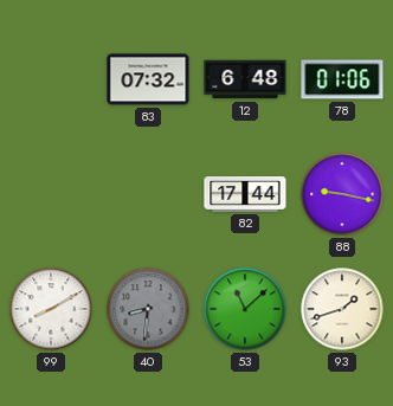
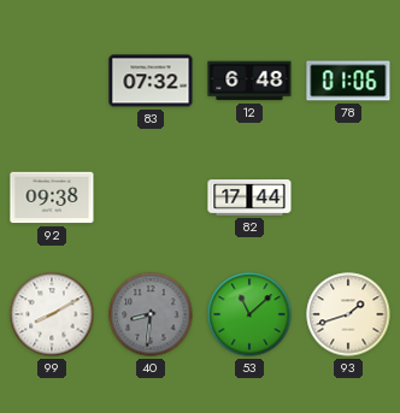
92: none -> 09:38
88: 9:17 -> none
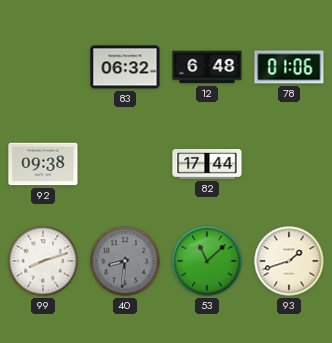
83: 07:32 -> 06:32
99: 8:10 -> 8:12
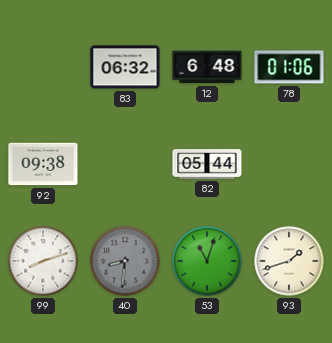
82: 17:44 -> 05:44
53: 11:08 -> 11:03
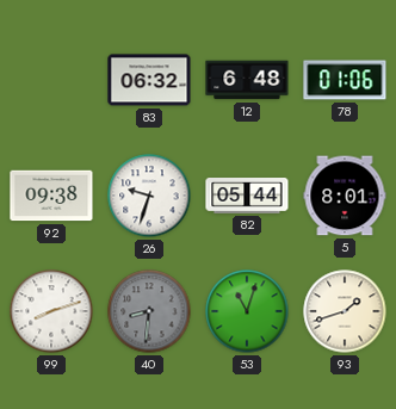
26: none -> 9:33
5: none -> 8:01
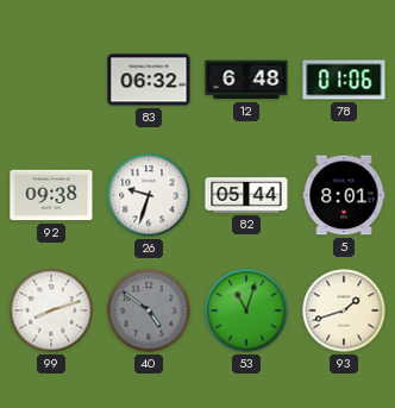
40: 8:31 -> 4:51
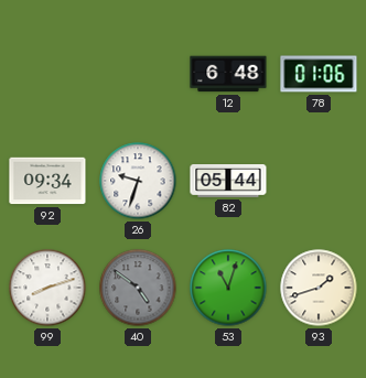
83: 06:32 -> none
92: 09:38 -> 09:34
5: 8:01 -> none
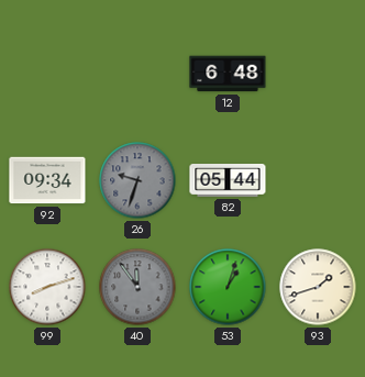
78: 01:06 -> none
26 dial: white -> grey
40: 4:51 -> 11:54
53: 11:03 -> 1:03
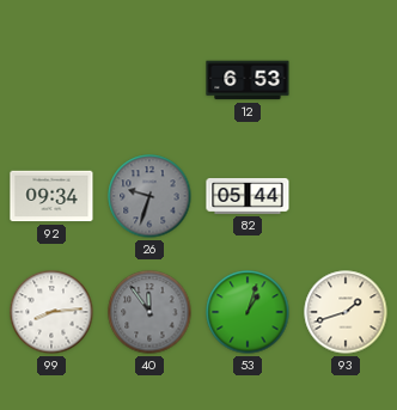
12: 6:48 -> 6:53
99: 8:12 -> 8:14
